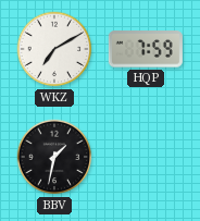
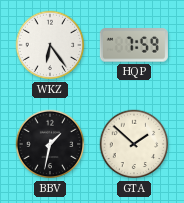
WKZ: 7:10 -> 6:24
GTA: none -> 1:52
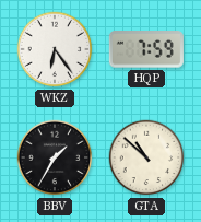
BBV: 1:32 -> 1:35
GTA: 1:52 -> 10:52
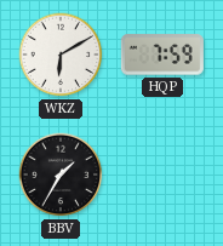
WKZ: 6:24 -> 6:10
GTA: 10:52 -> none
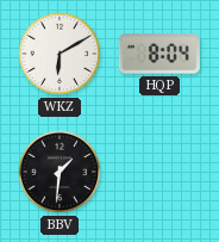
HQP: 7:59 -> 8:04
BBV: 1:35 -> 1:31
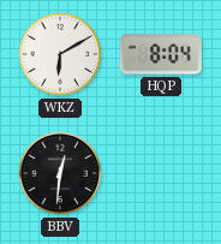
BBV: 1:31 -> 12:31
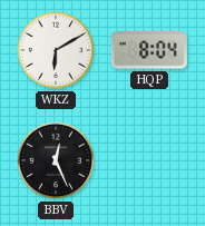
BBV: 12:31 -> 12:26
